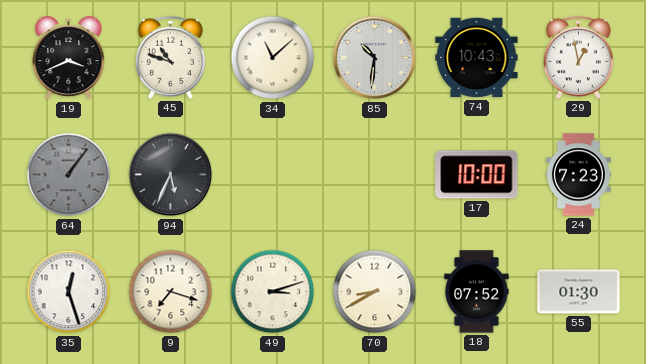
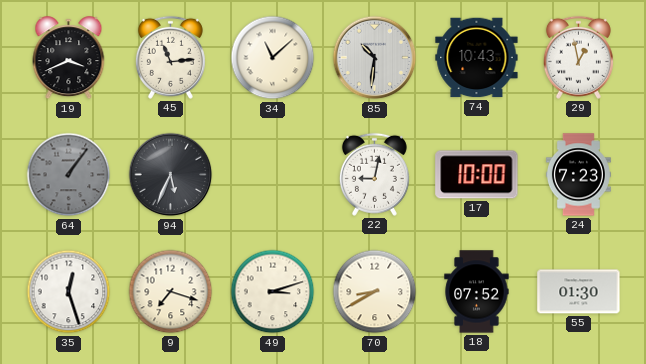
45: 10:48 -> 11:14
22: none -> 9:02
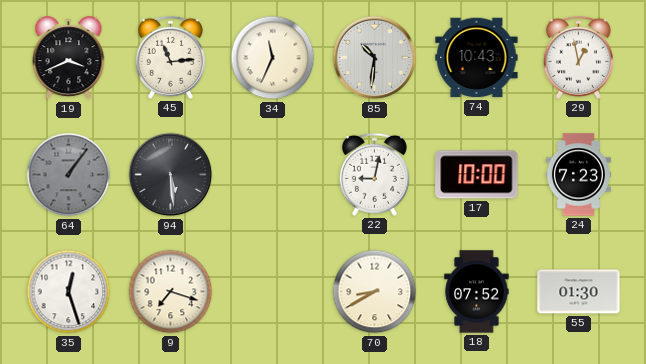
34: 11:08 -> 11:34
94: 5:34 -> 5:29
49: 3:12 -> none
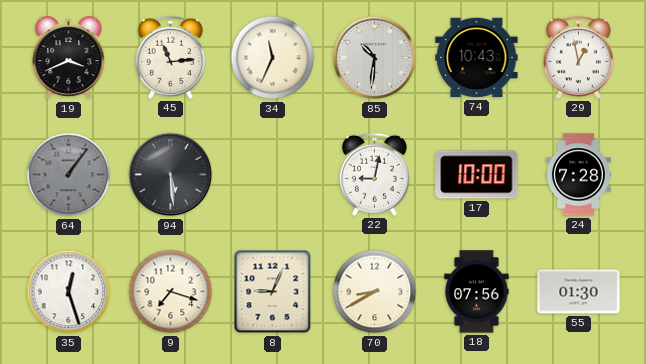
24: 7:23 -> 7:28
8: none -> 9:04
18: 07:52 -> 07:56
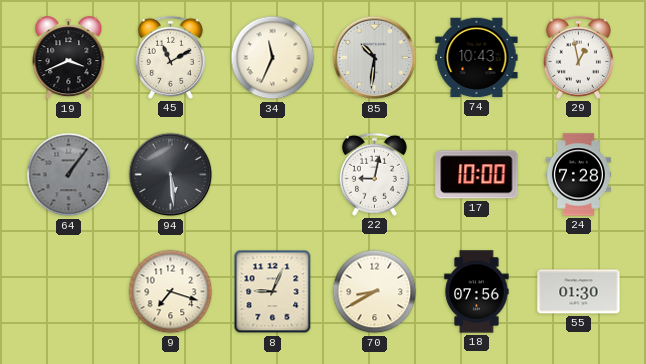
45: 11:14 -> 11:10
35: 12:27 -> none
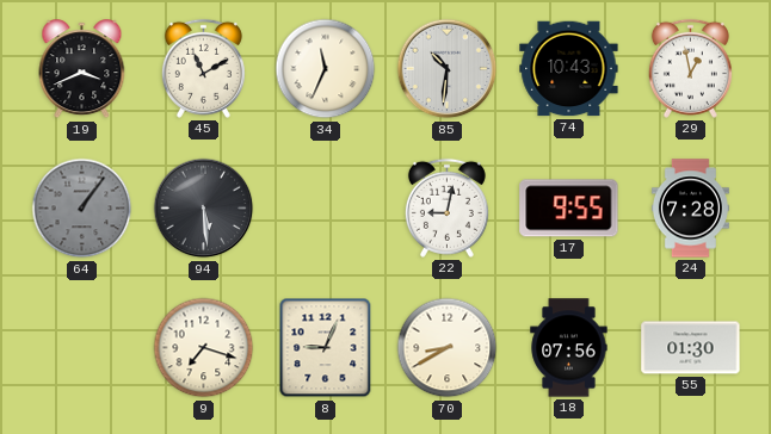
17: 10:00 -> 9:55
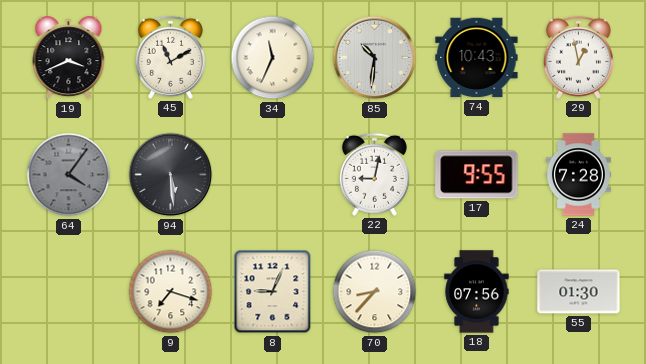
64: 1:06 -> 4:06
70: 8:40 -> 8:37
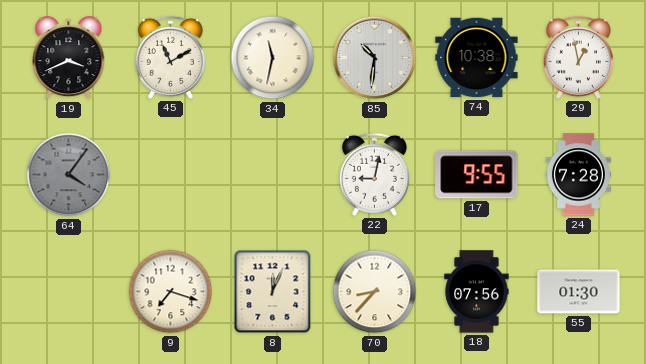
34: 11:34 -> 11:32
74: 10:43 -> 10:38
94: 5:29 -> none
8: 9:04 -> 12:04
